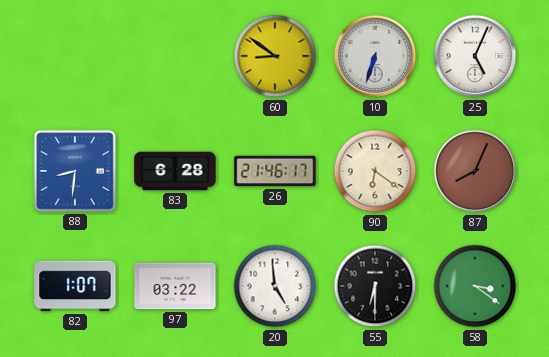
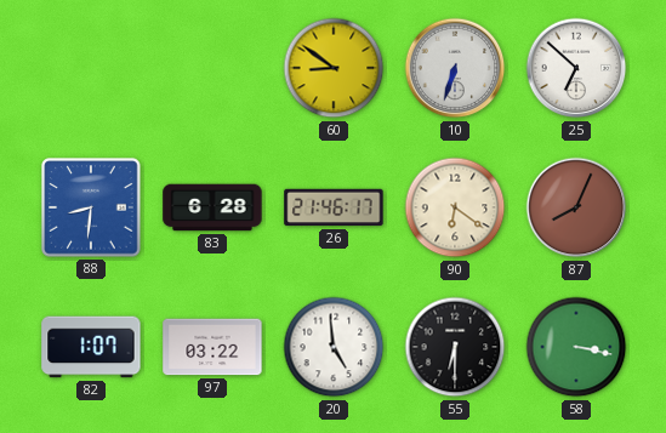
25: 5:04 -> 6:52
58: 3:21 -> 3:17
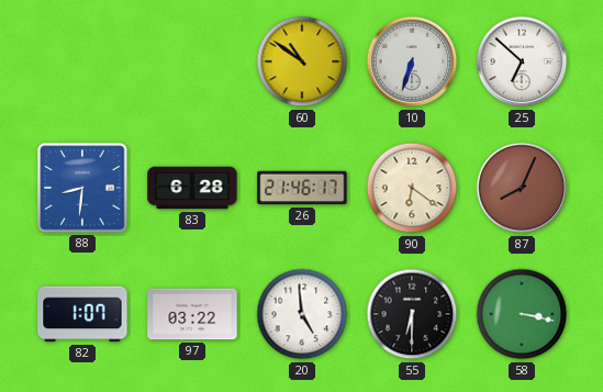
60: 8:51 -> 10:51
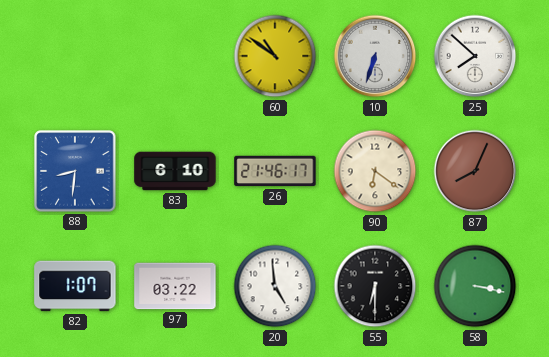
25: 6:52 -> 7:52
83: 6:28 -> 6:10
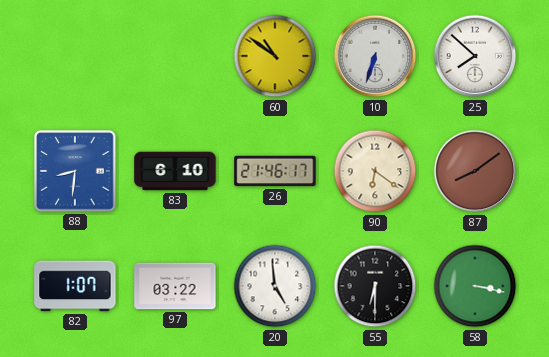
87: 8:04 -> 8:09
